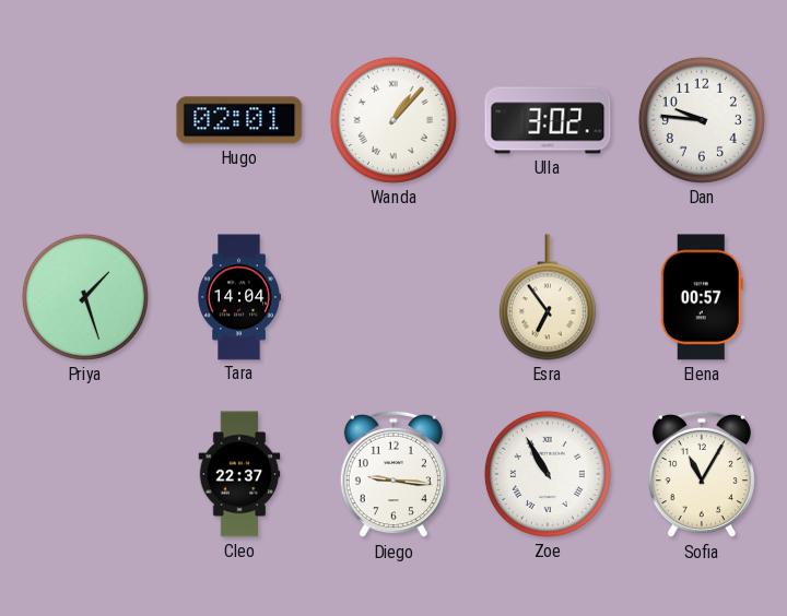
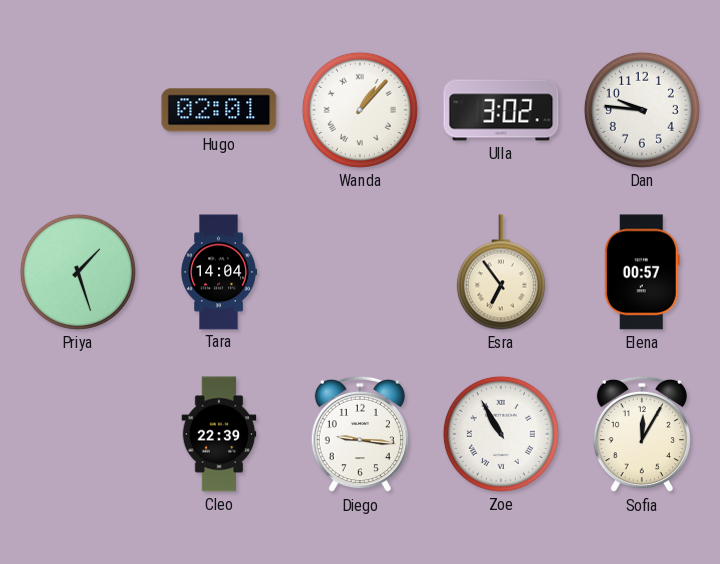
Cleo: 22:37 -> 22:39
Sofia: 11:05 -> 12:05
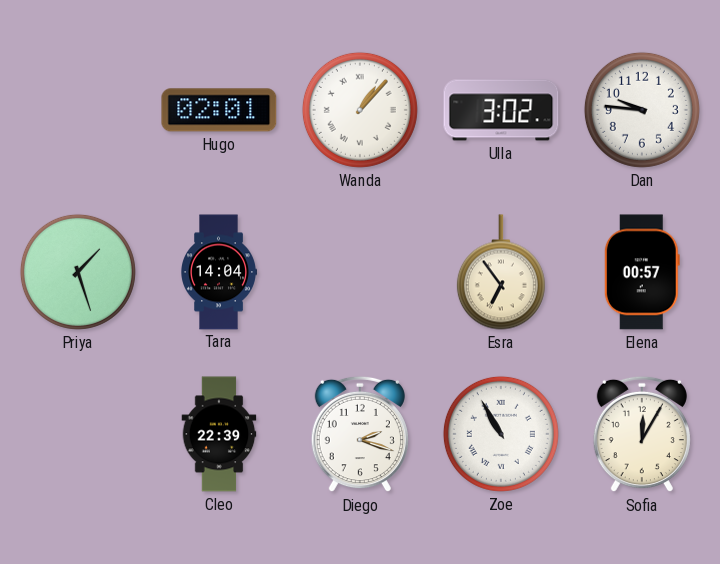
Diego: 9:16 -> 2:18
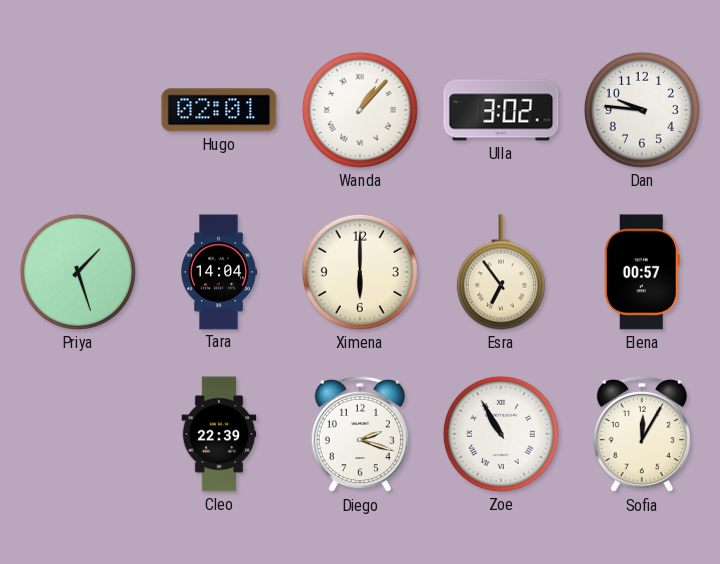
Ximena: none -> 6:00
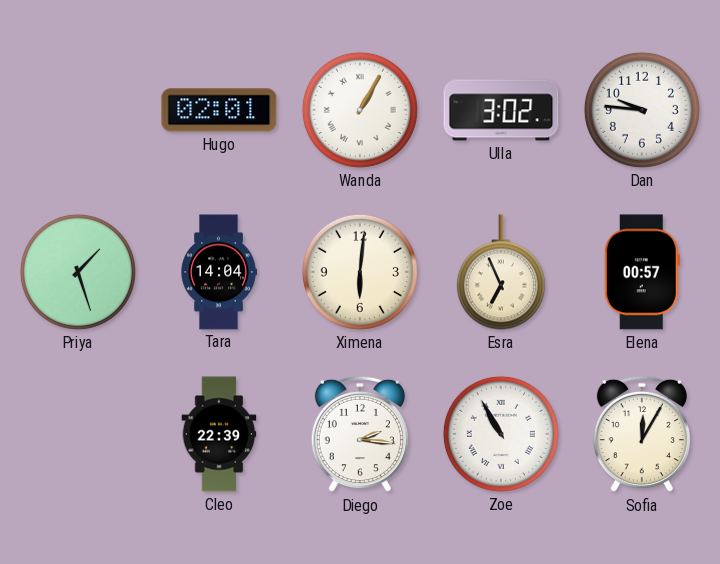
Wanda: 1:07 -> 1:05
Ximena: 6:00 -> 6:01
Esra: 6:54 -> 6:56
Diego: 2:18 -> 2:16
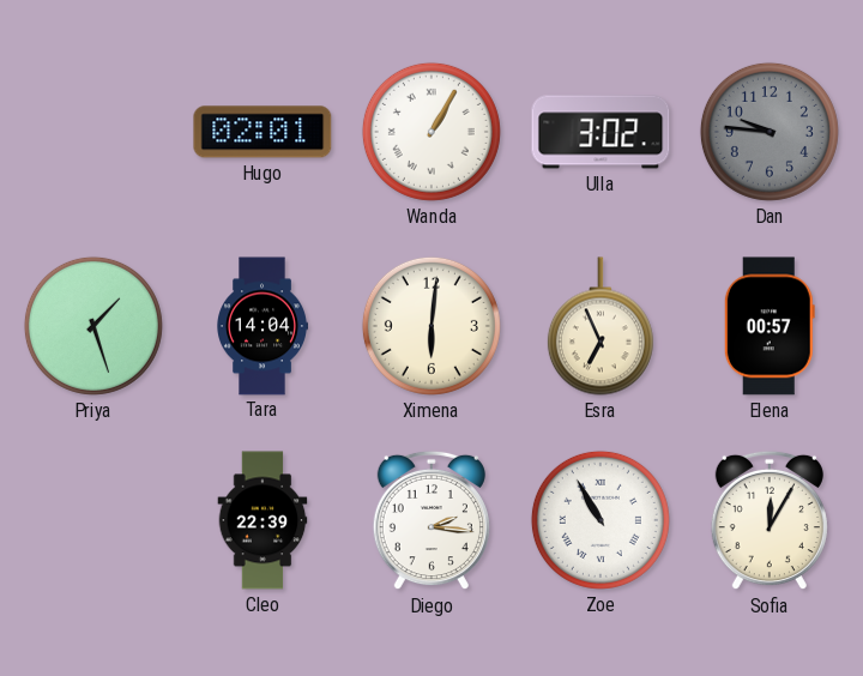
Dan dial: white -> grey
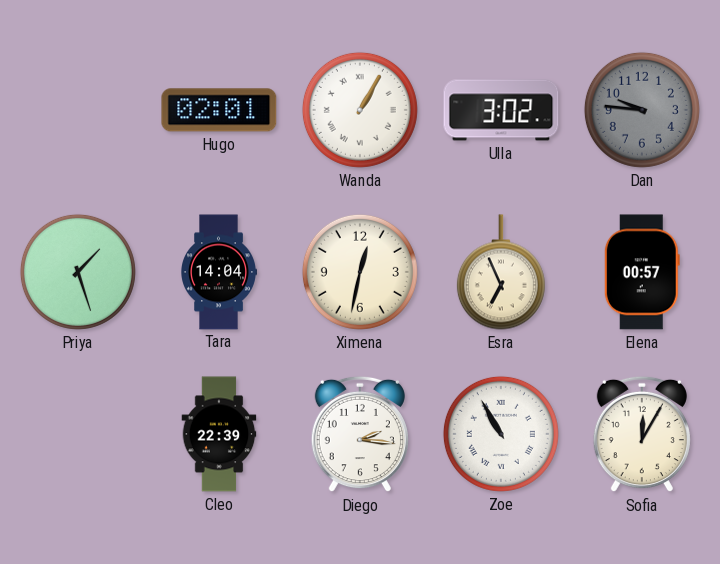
Ximena: 6:01 -> 12:32
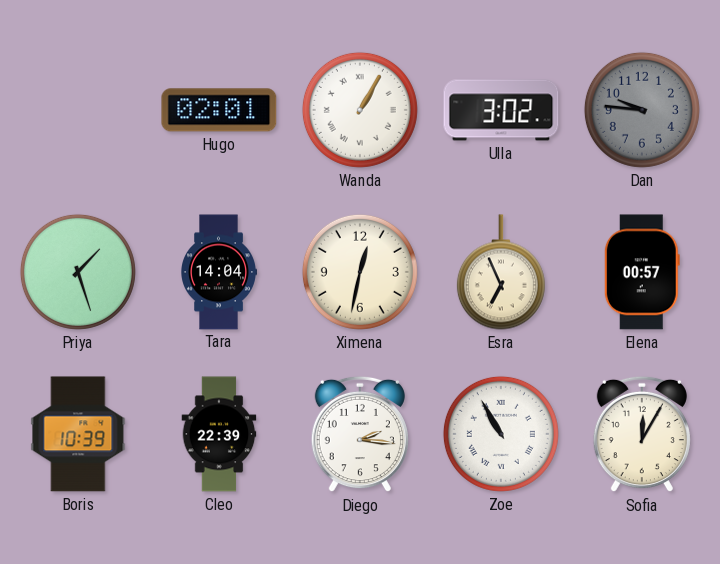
Boris: none -> 10:39
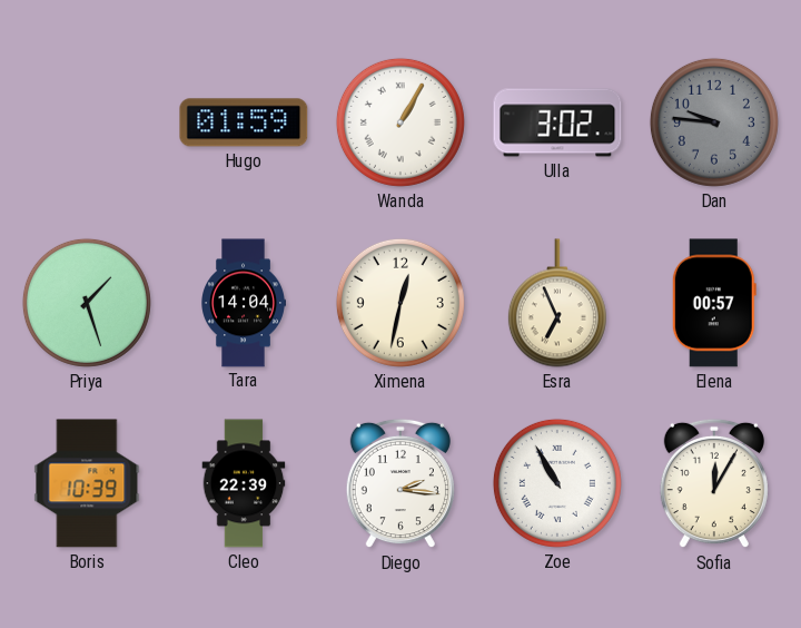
Hugo: 02:01 -> 01:59
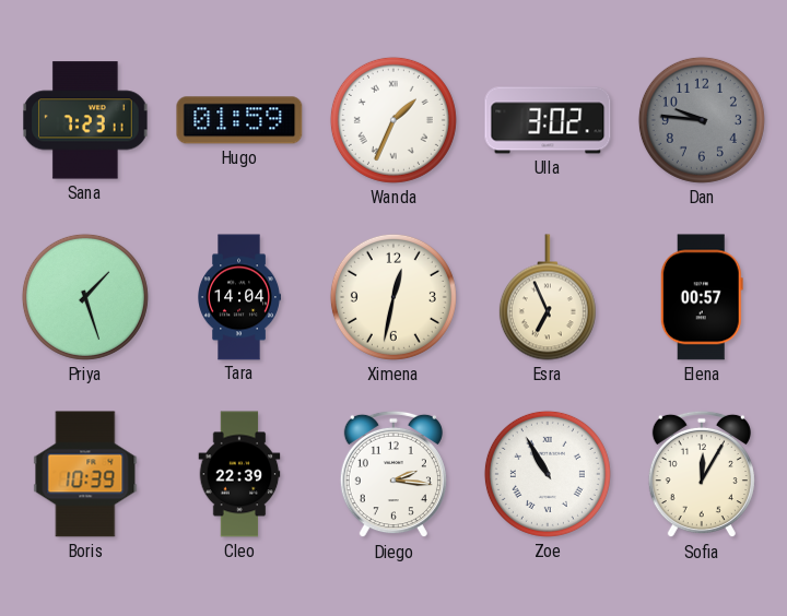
Sana: none -> 7:23
Wanda: 1:05 -> 1:34
